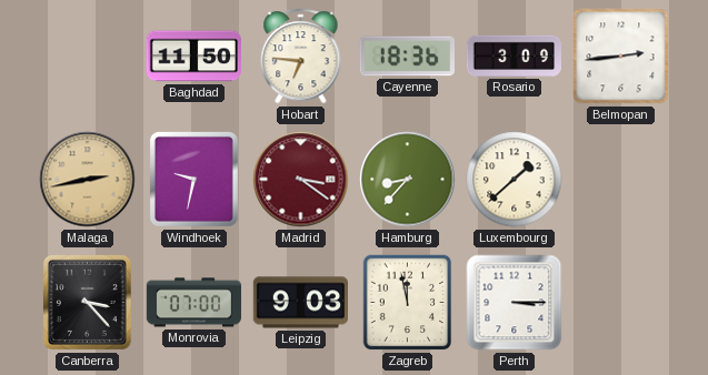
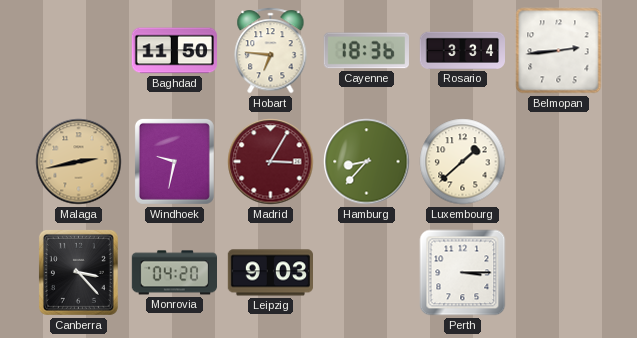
Rosario: 3:09 -> 3:34
Madrid: 3:21 -> 3:05
Monrovia: 07:00 -> 04:20
Zagreb: 11:58 -> none
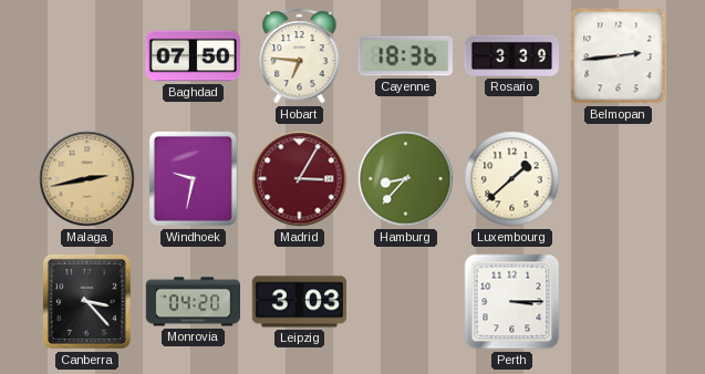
Baghdad: 11:50 -> 07:50
Rosario: 3:34 -> 3:39
Leipzig: 9:03 -> 3:03
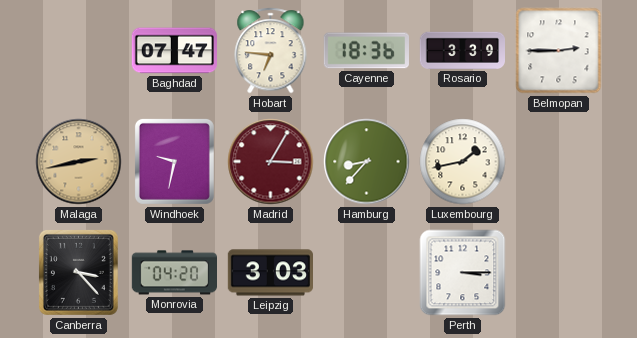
Baghdad: 07:50 -> 07:47
Belmopan: 2:44 -> 2:45
Luxembourg: 1:38 -> 1:43
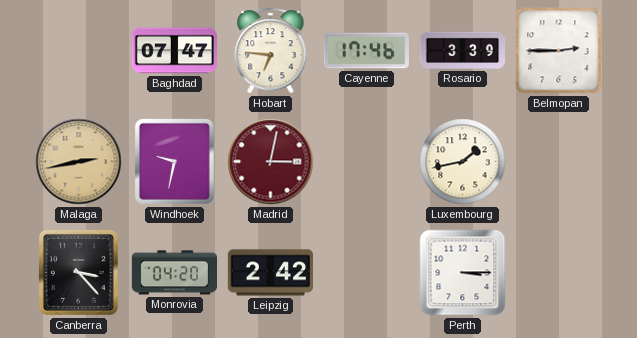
Cayenne: 18:36 -> 17:46
Madrid: 3:05 -> 3:02
Hamburg: 8:37 -> none
Leipzig: 3:03 -> 2:42
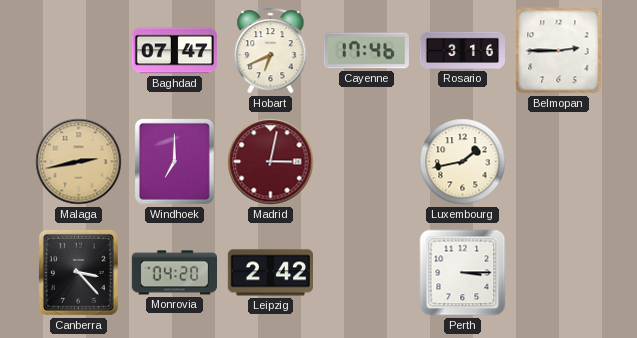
Hobart: 6:46 -> 6:41
Rosario: 3:39 -> 3:16
Windhoek: 9:32 -> 7:00
